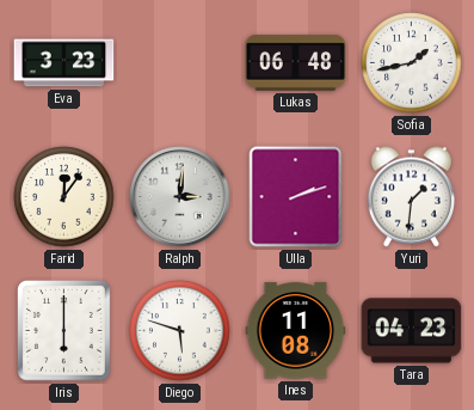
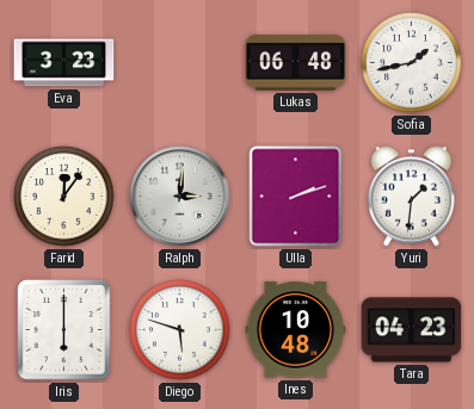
Ines: 11:08 -> 10:48
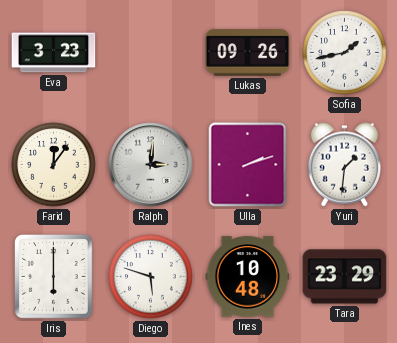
Lukas: 06:48 -> 09:26
Tara: 04:23 -> 23:29
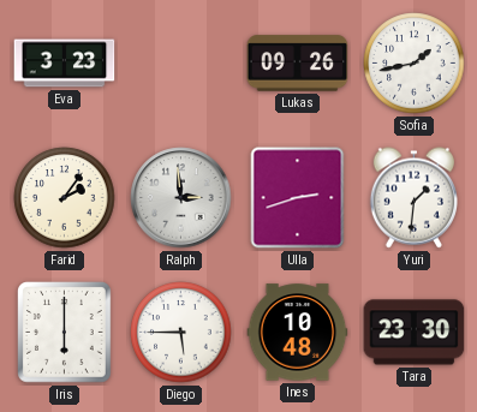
Farid: 12:06 -> 2:06
Ralph: 3:01 -> 2:59
Ulla: 2:12 -> 2:42
Diego: 5:48 -> 5:45
Tara: 23:29 -> 23:30
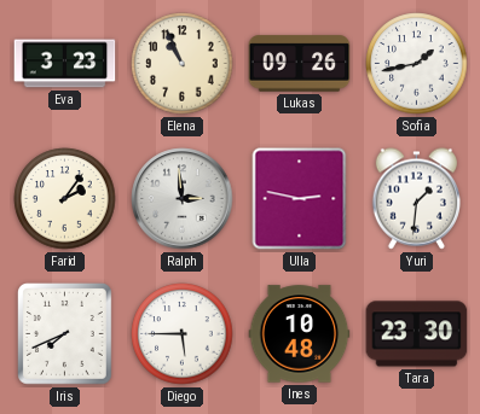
Elena: none -> 10:56
Ulla: 2:42 -> 2:47
Iris: 6:00 -> 7:41
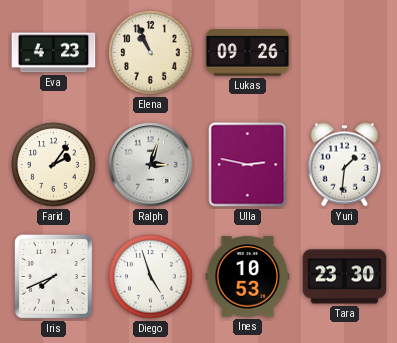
Eva: 3:23 -> 4:23
Sofia: 1:43 -> none
Ralph: 2:59 -> 3:03
Diego: 5:45 -> 4:57
Ines: 10:48 -> 10:53
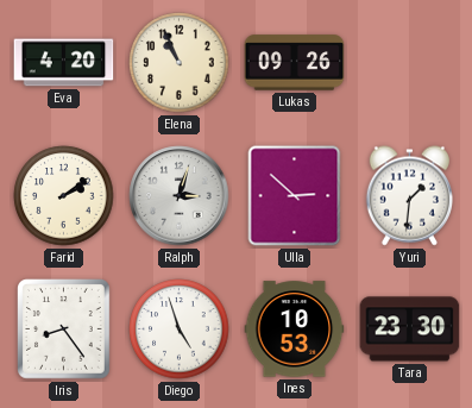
Eva: 4:23 -> 4:20
Farid: 2:06 -> 2:09
Ulla: 2:47 -> 2:52
Iris: 7:41 -> 8:24
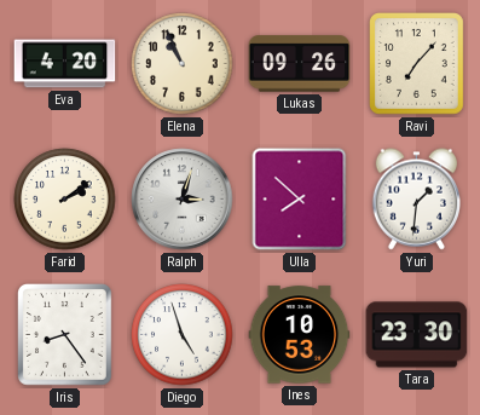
Ravi: none -> 7:07
Ulla: 2:52 -> 7:52
